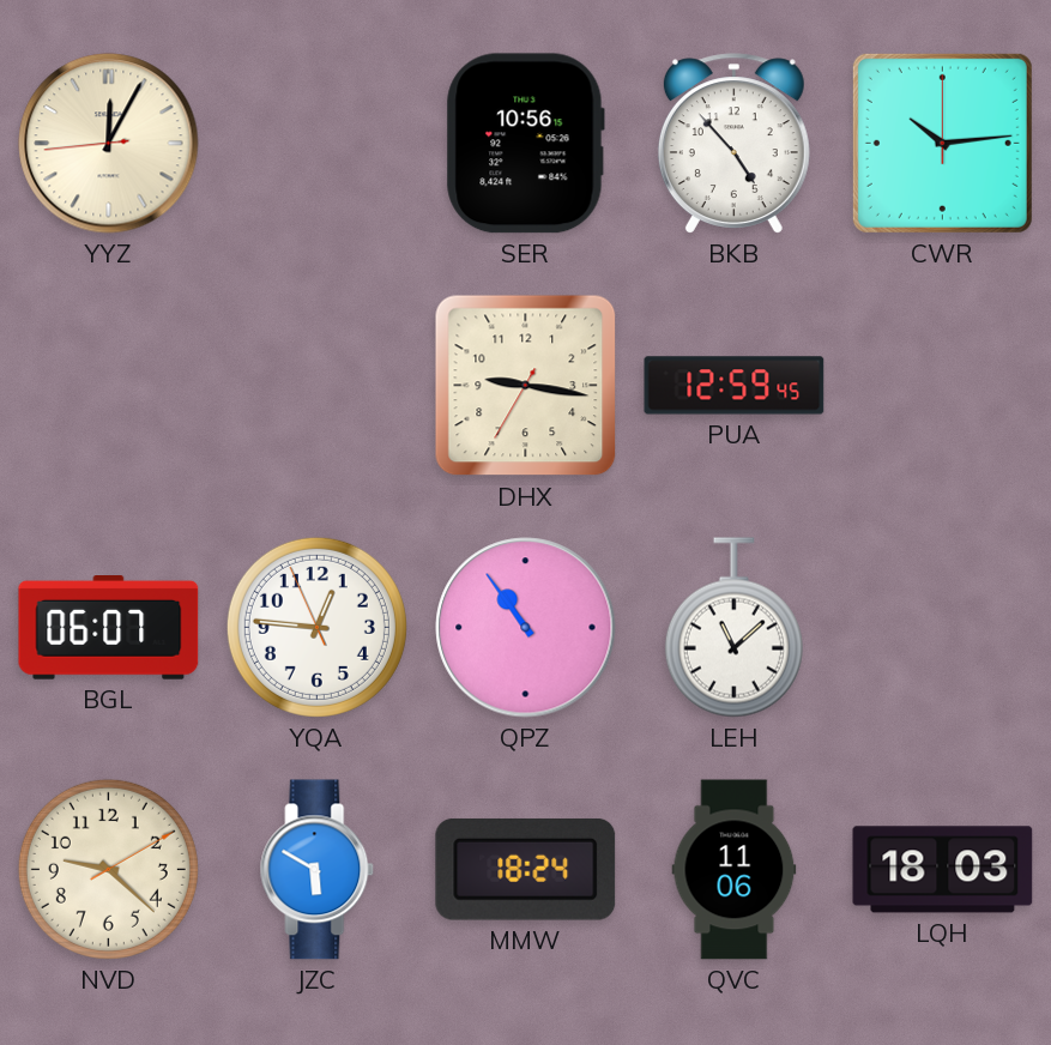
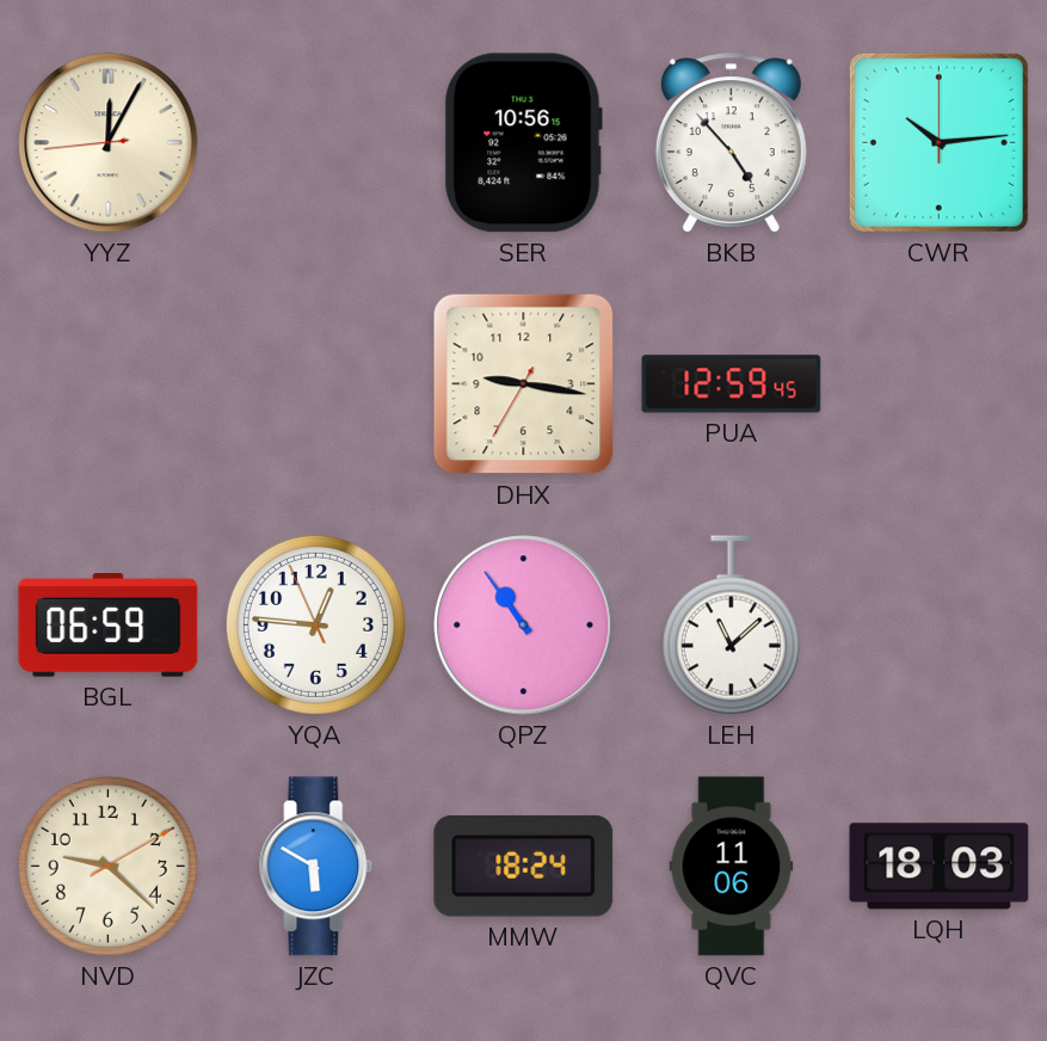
BGL: 06:07 -> 06:59
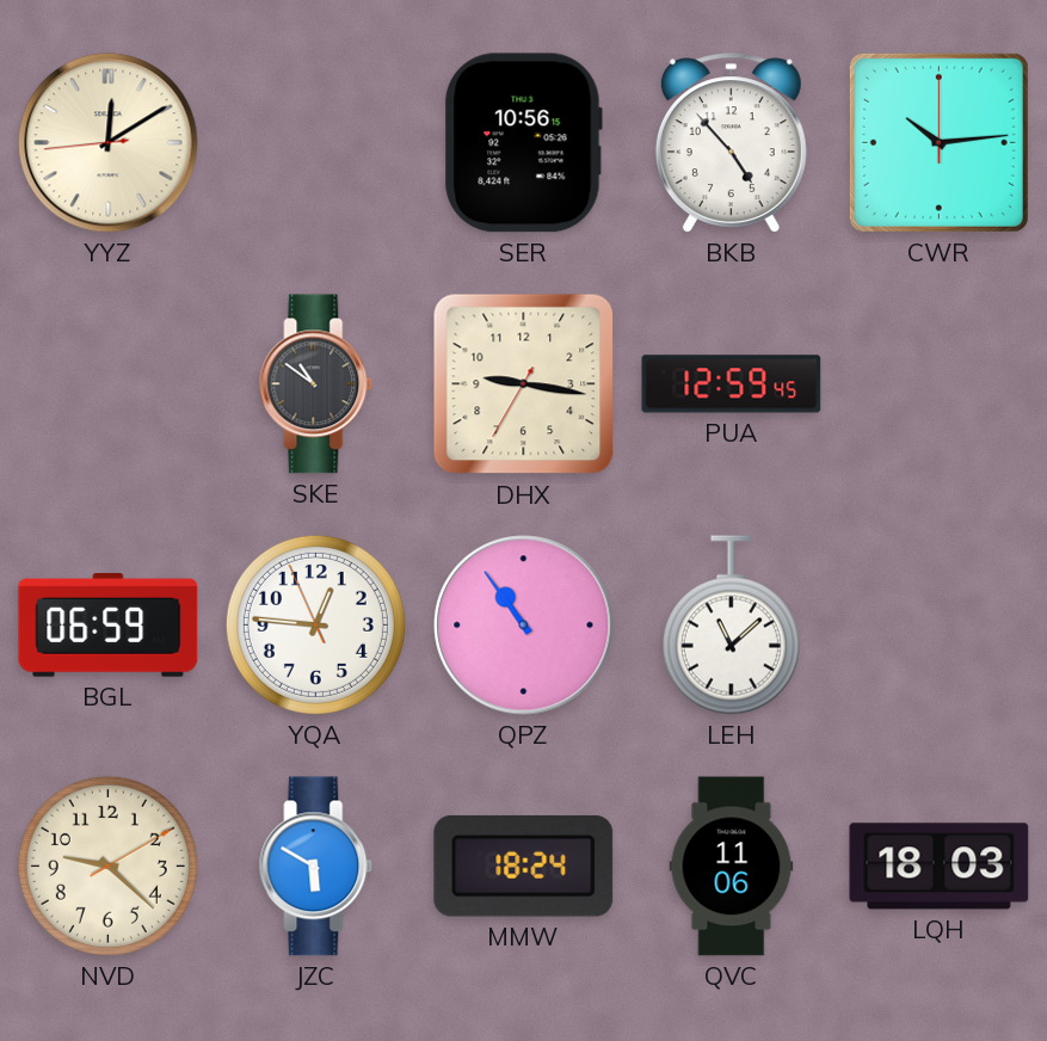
YYZ: 12:04 -> 12:09
SKE: none -> 10:51
